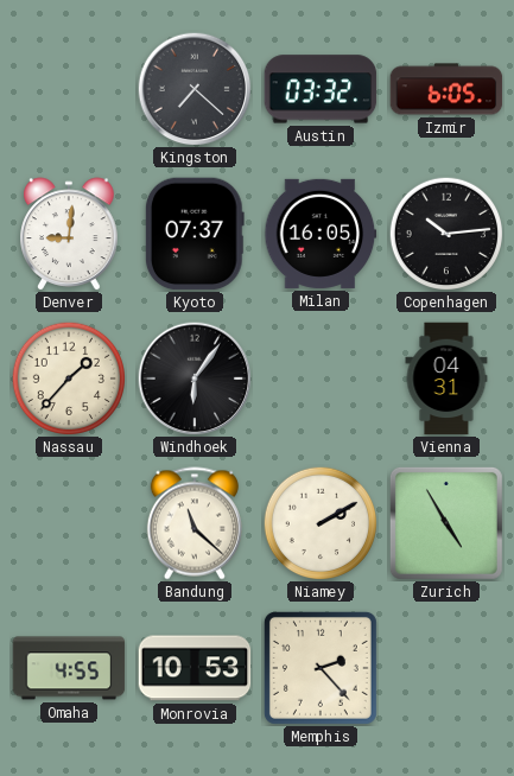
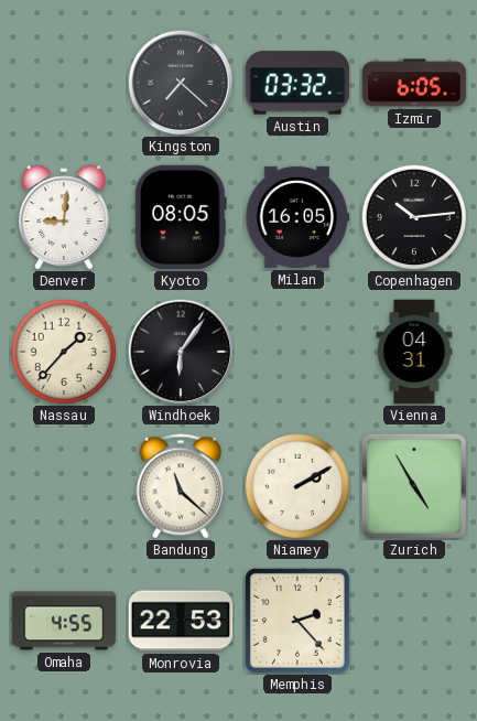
Kyoto: 07:37 -> 08:05
Monrovia: 10:53 -> 22:53
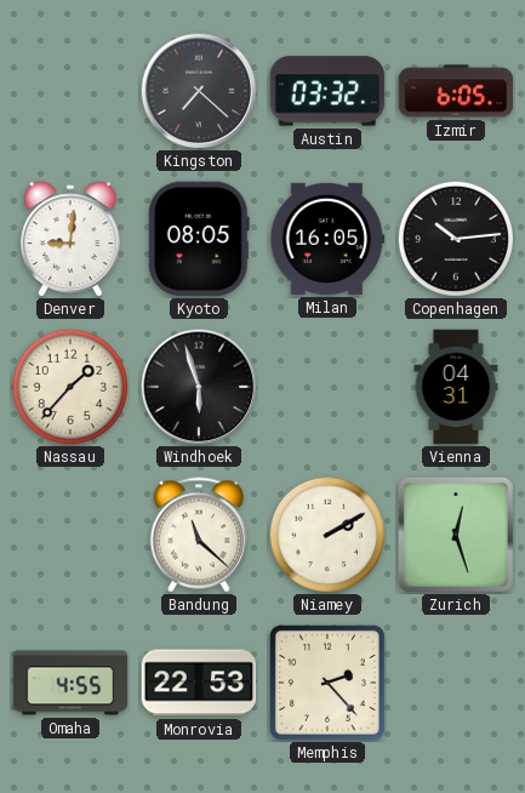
Windhoek: 6:06 -> 5:57
Zurich: 4:55 -> 12:27
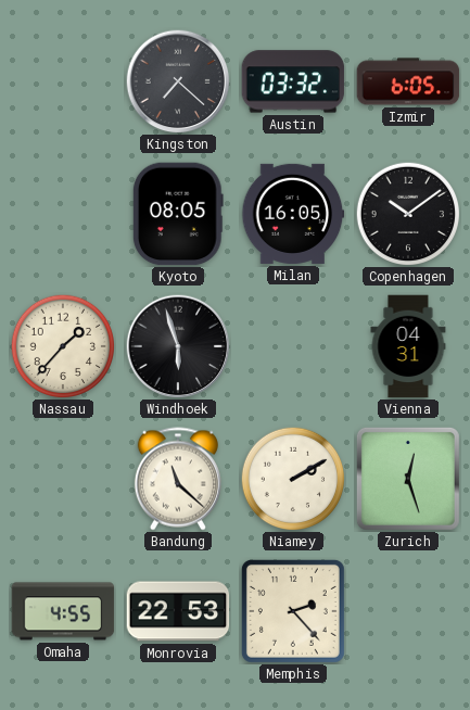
Denver: 9:01 -> none
Copenhagen: 10:14 -> 10:09
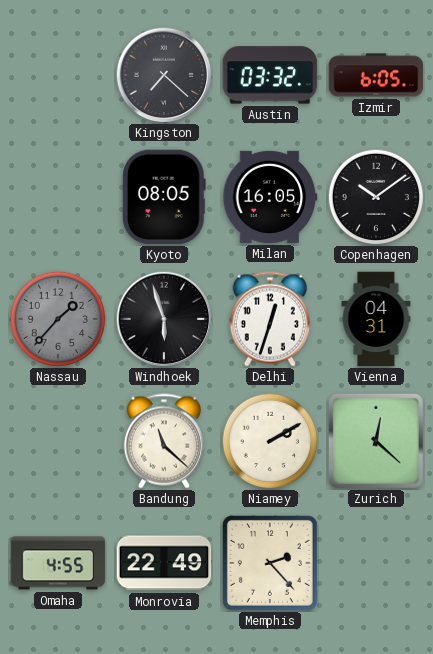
Nassau dial: cream -> grey
Delhi: none -> 12:33
Zurich: 12:27 -> 12:22
Monrovia: 22:53 -> 22:49
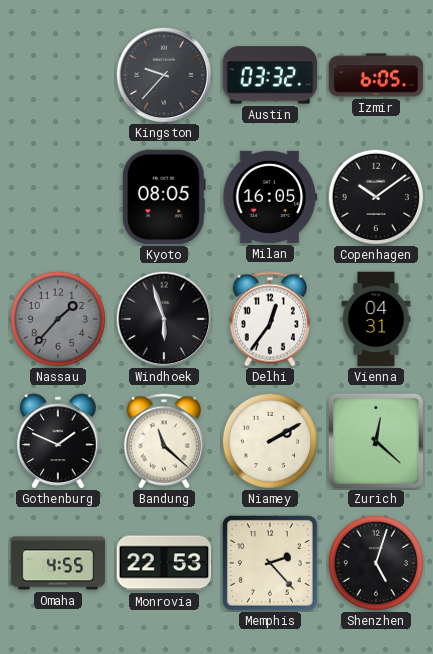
Kingston: 7:22 -> 9:37
Delhi: 12:33 -> 12:36
Gothenburg: none -> 1:49
Monrovia: 22:49 -> 22:53
Shenzhen: none -> 5:03
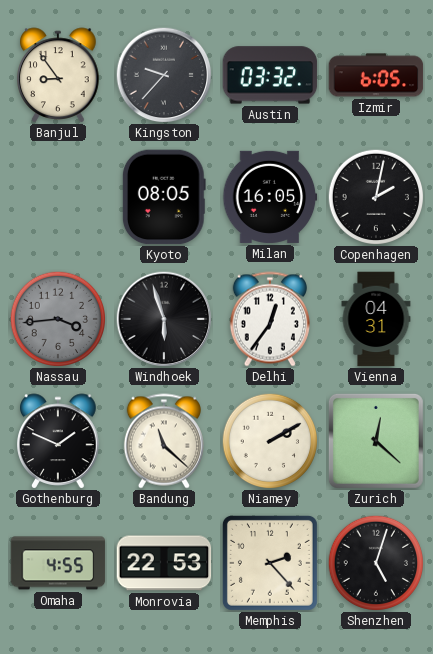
Banjul: none -> 8:54
Copenhagen: 10:09 -> 2:02
Nassau: 1:37 -> 3:44
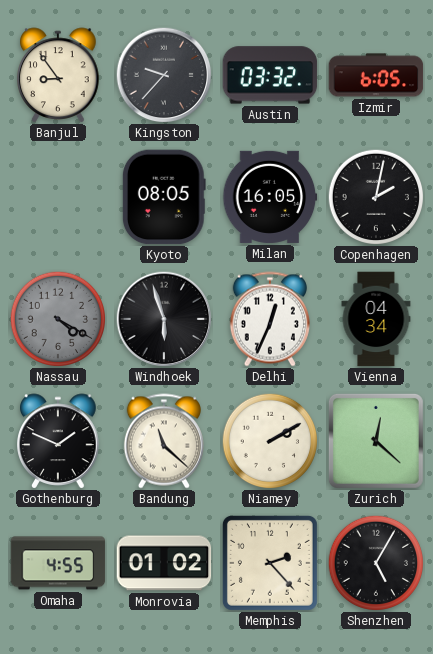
Nassau: 3:44 -> 4:20
Delhi: 12:36 -> 12:34
Vienna: 04:31 -> 04:34
Monrovia: 22:53 -> 01:02
Shenzhen: 5:03 -> 5:05
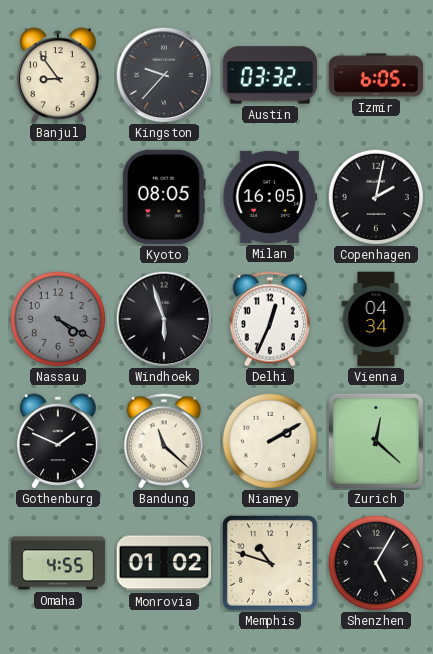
Memphis: 2:23 -> 10:48
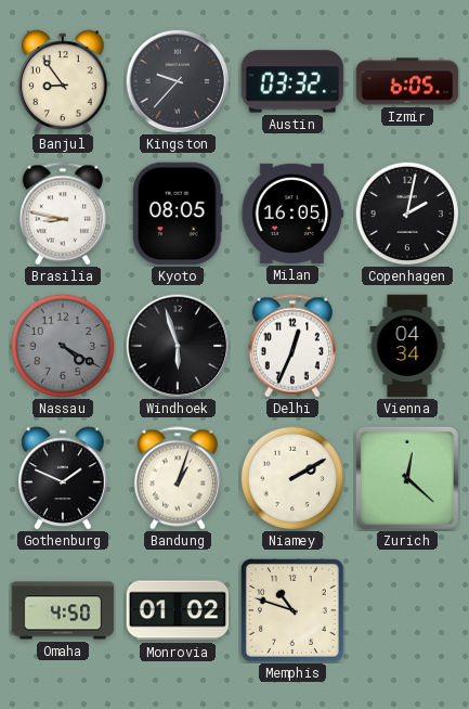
Brasilia: none -> 8:47
Bandung: 11:22 -> 1:03
Omaha: 4:55 -> 4:50
Shenzhen: 5:05 -> none
